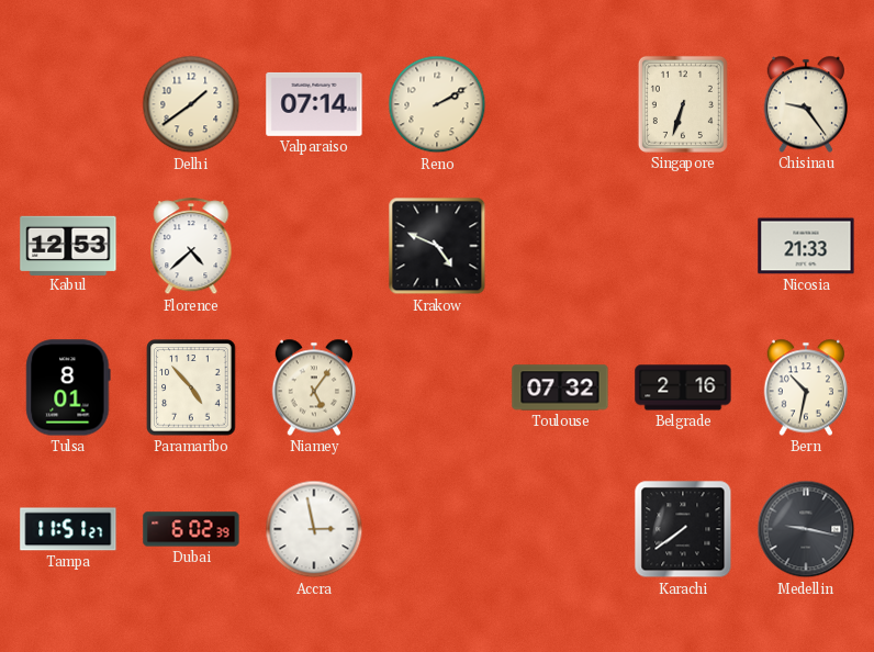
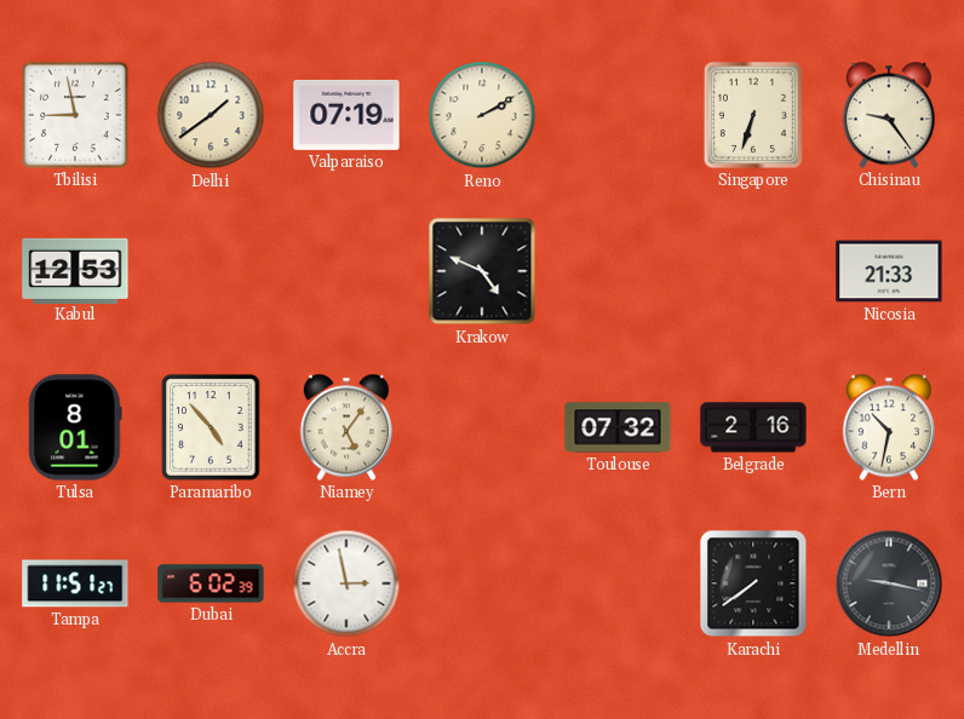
Tbilisi: none -> 8:58
Valparaiso: 07:14 -> 07:19
Florence: 4:38 -> none
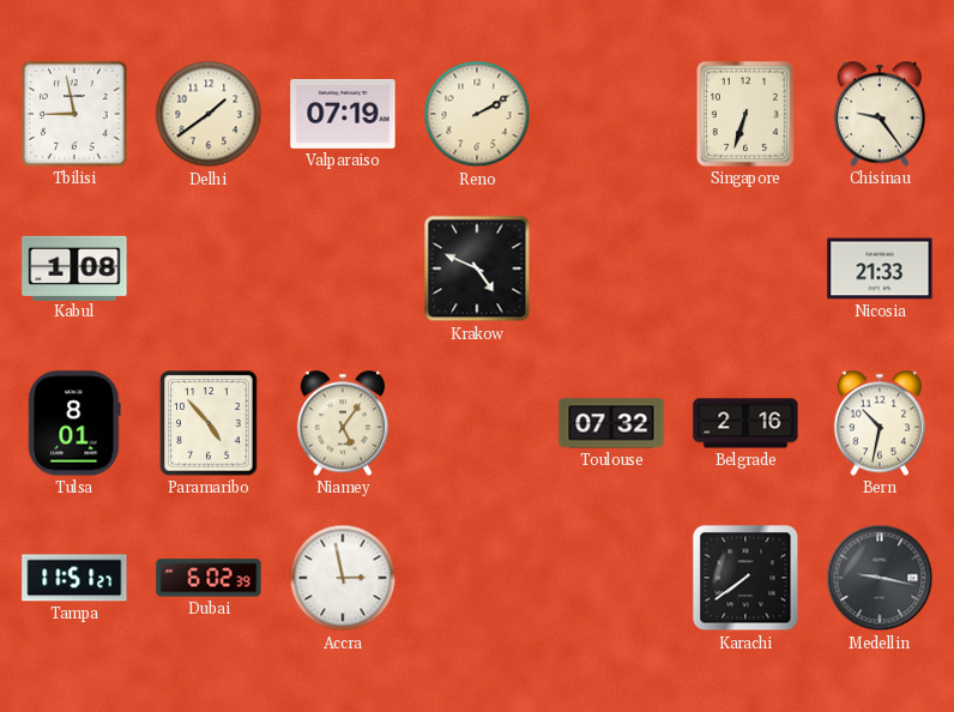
Kabul: 12:53 -> 1:08
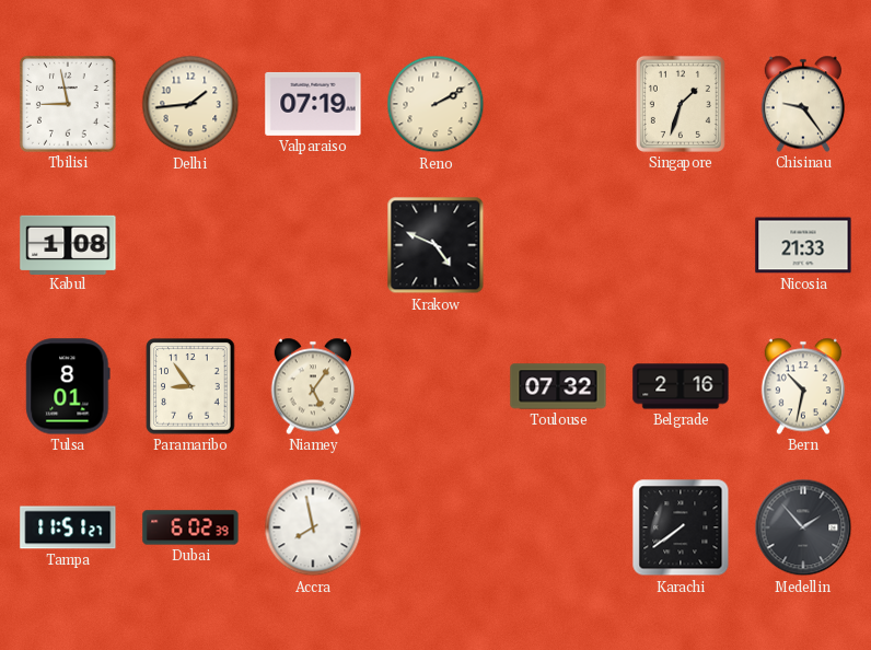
Delhi: 1:39 -> 1:44
Singapore: 6:33 -> 1:33
Paramaribo: 4:53 -> 8:54
Accra: 2:58 -> 7:58
Medellin: 9:17 -> 1:53
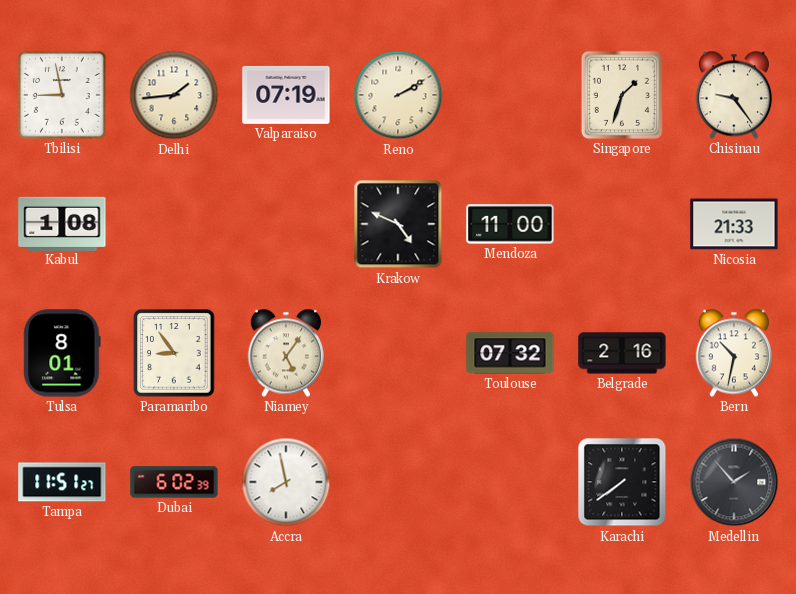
Mendoza: none -> 11:00
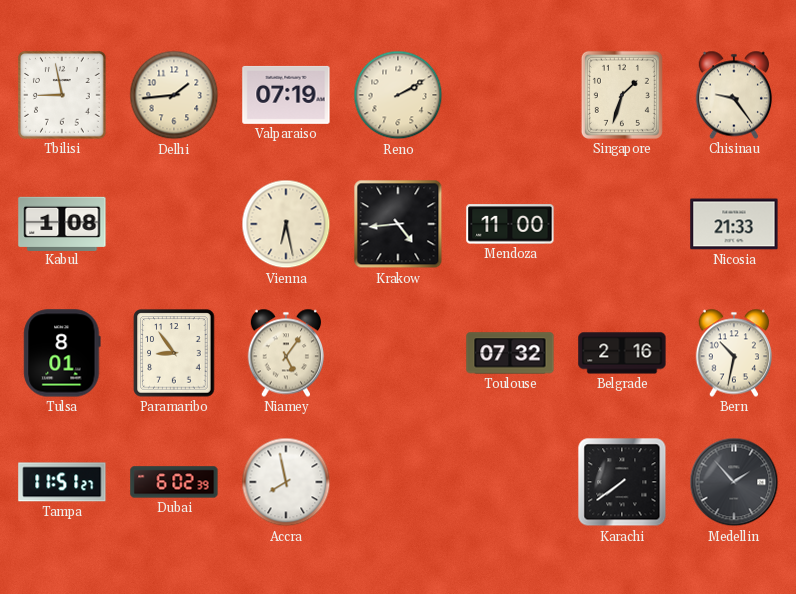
Vienna: none -> 6:28
Krakow: 4:49 -> 4:44
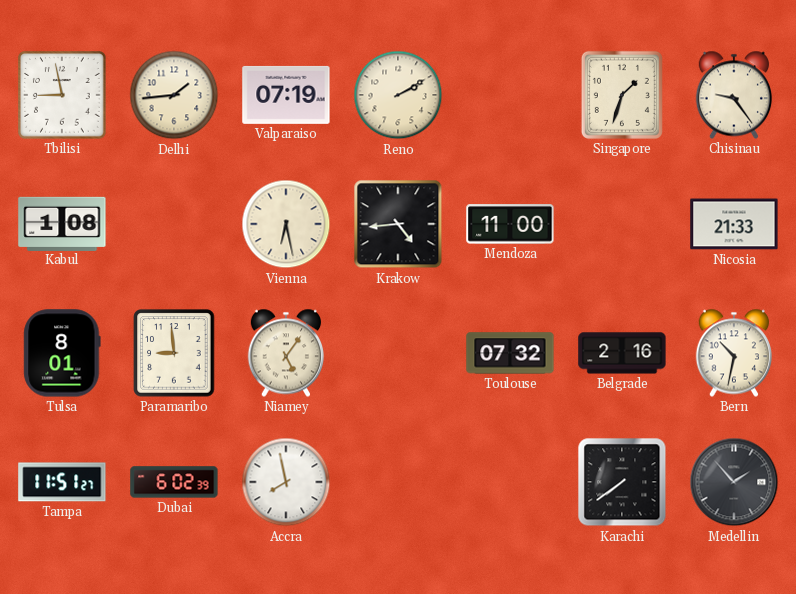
Paramaribo: 8:54 -> 8:59
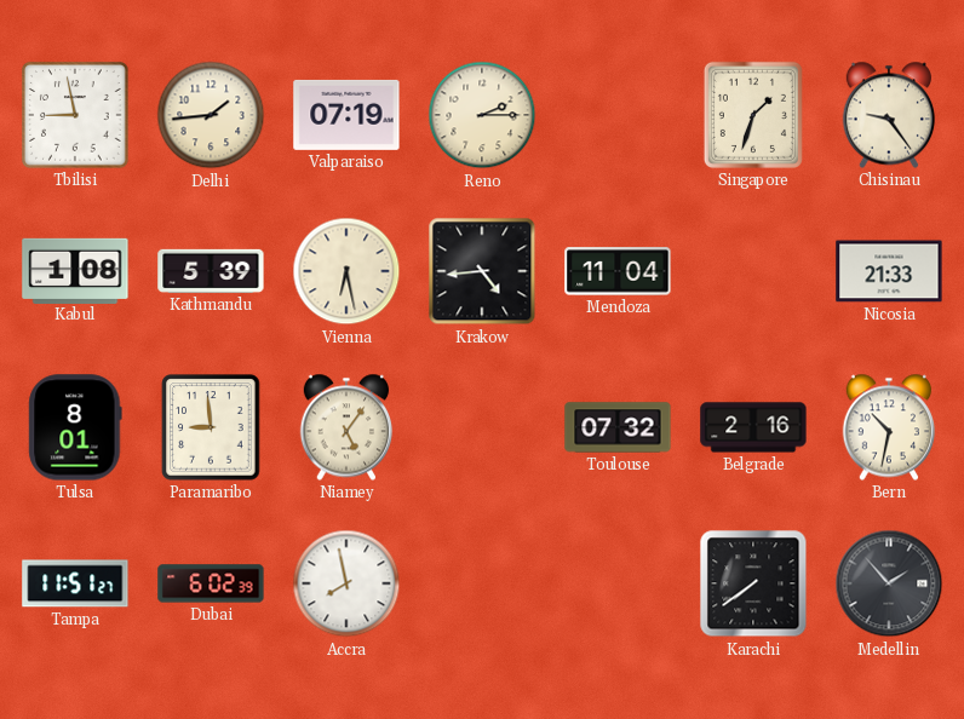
Reno: 2:10 -> 2:15
Kathmandu: none -> 5:39
Mendoza: 11:00 -> 11:04
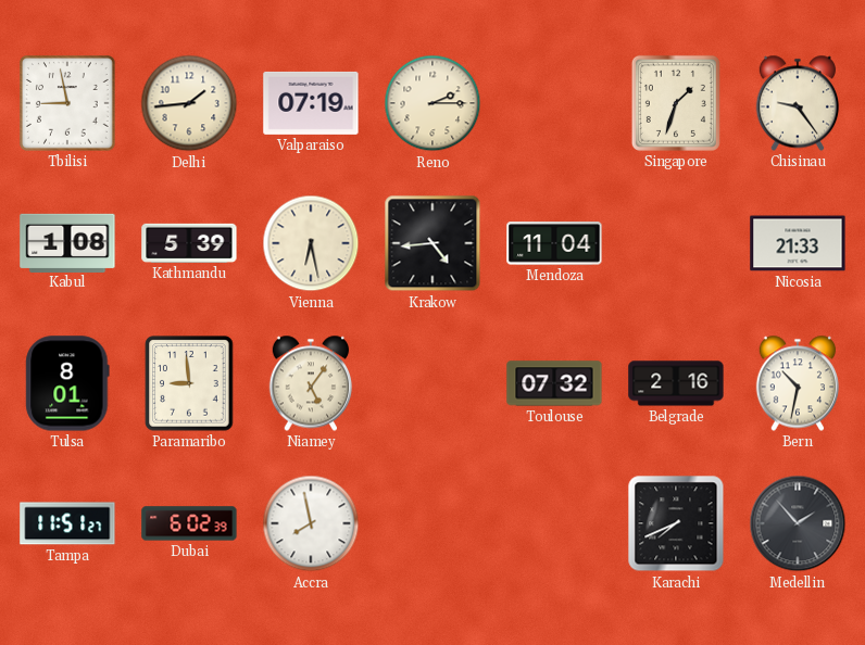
Karachi: 7:39 -> 7:41
